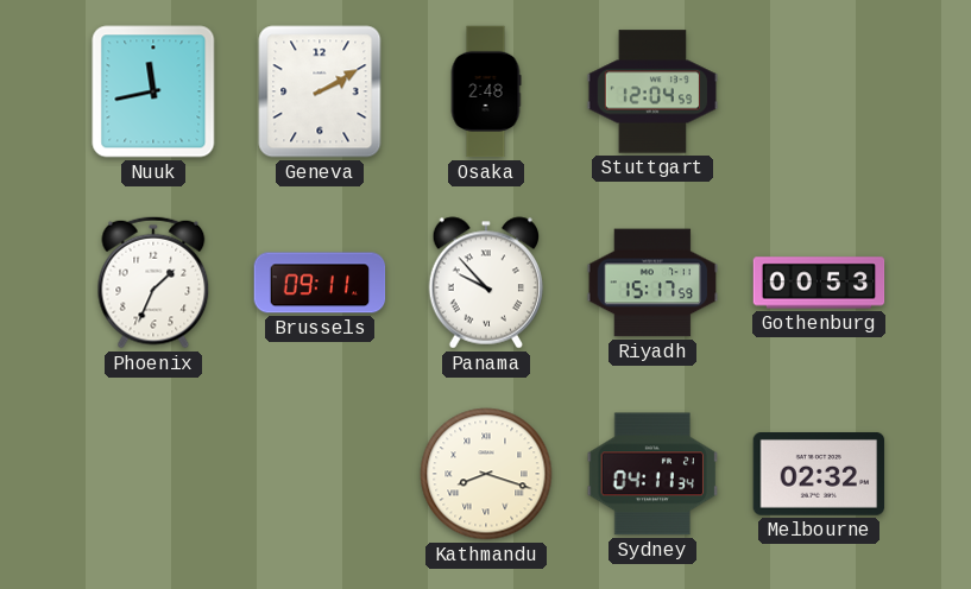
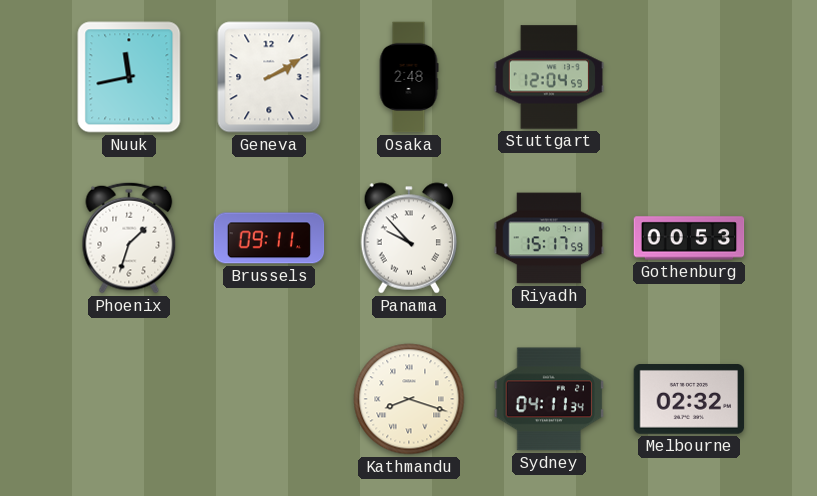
Phoenix: 1:34 -> 1:33
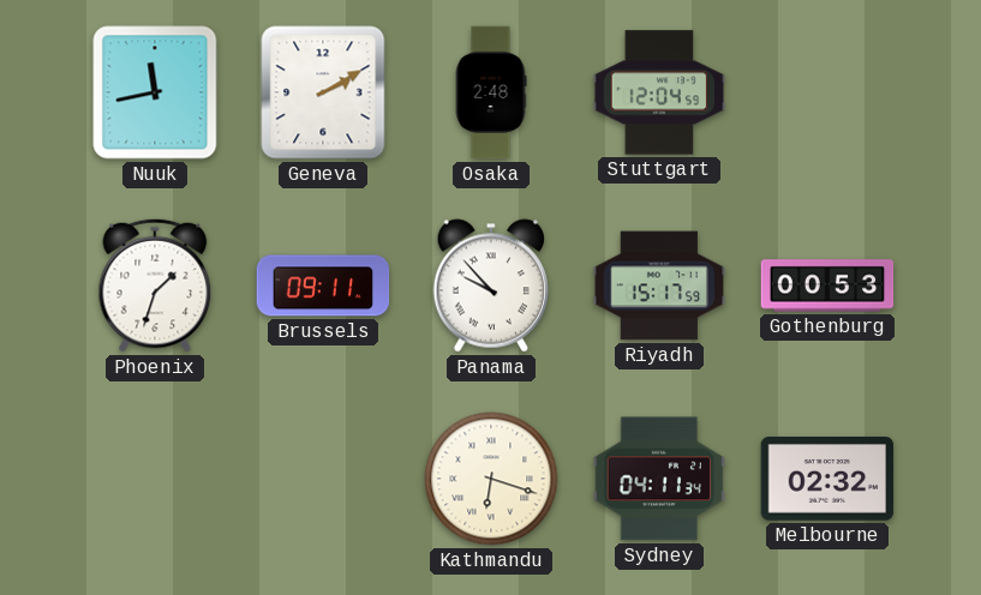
Kathmandu: 8:18 -> 6:18
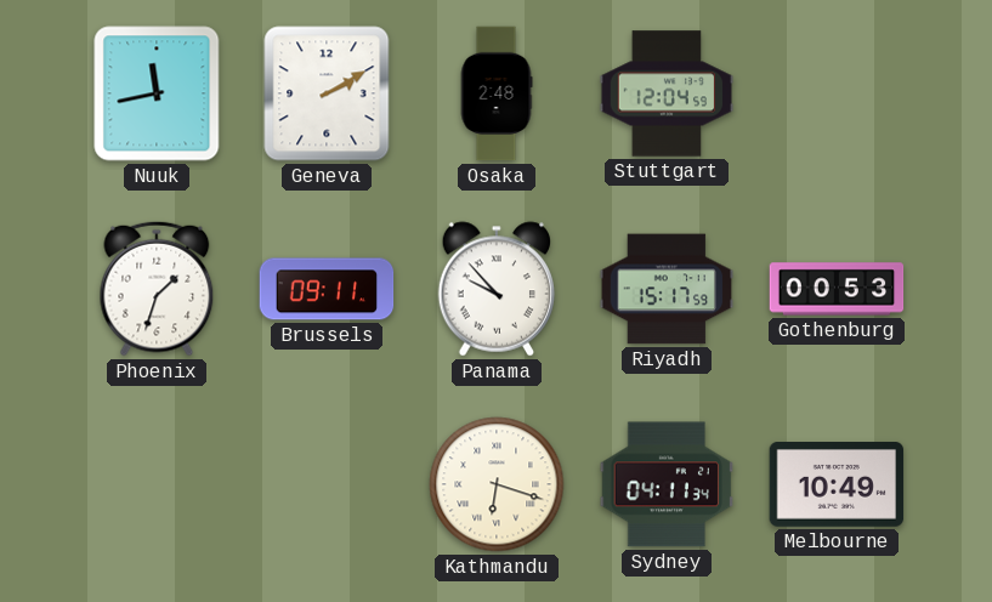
Melbourne: 02:32 -> 10:49
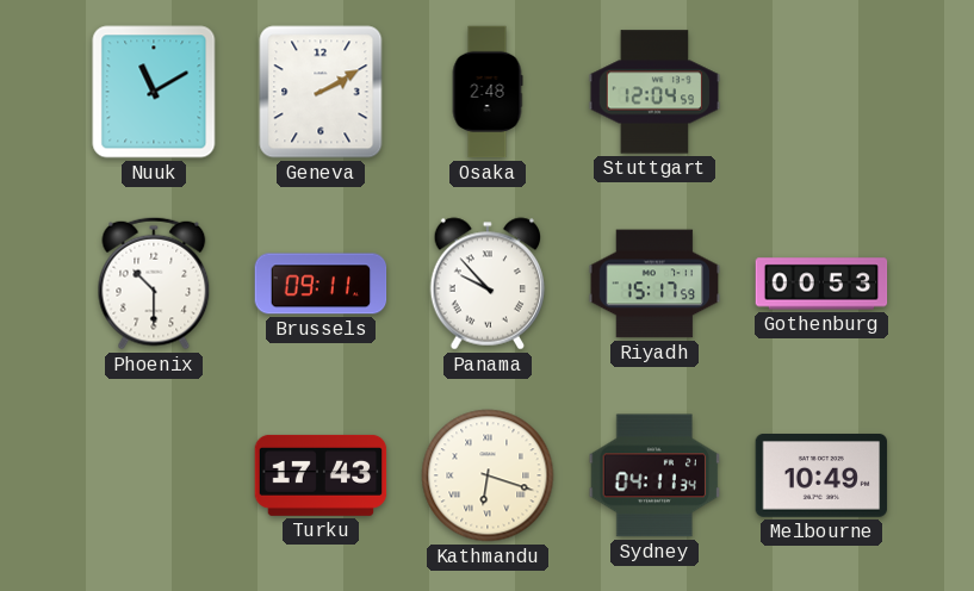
Nuuk: 11:43 -> 11:10
Phoenix: 1:33 -> 10:30
Turku: none -> 17:43
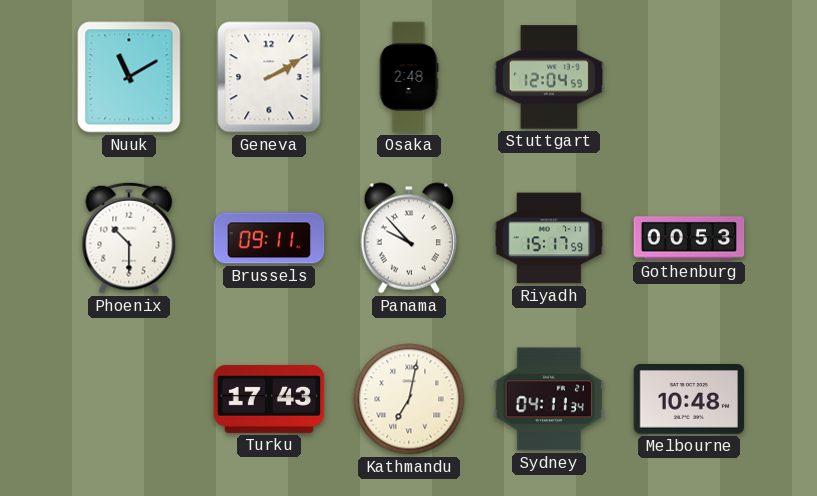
Kathmandu: 6:18 -> 7:02
Melbourne: 10:49 -> 10:48
